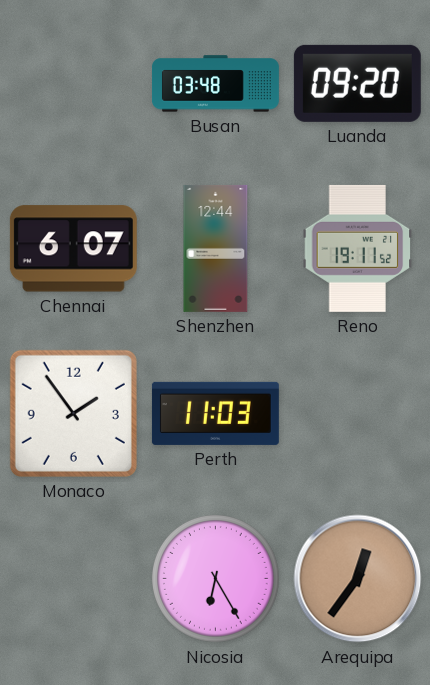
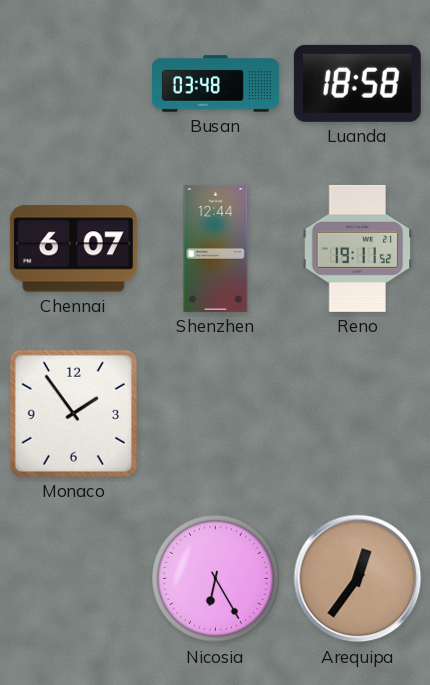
Luanda: 09:20 -> 18:58
Perth: 11:03 -> none
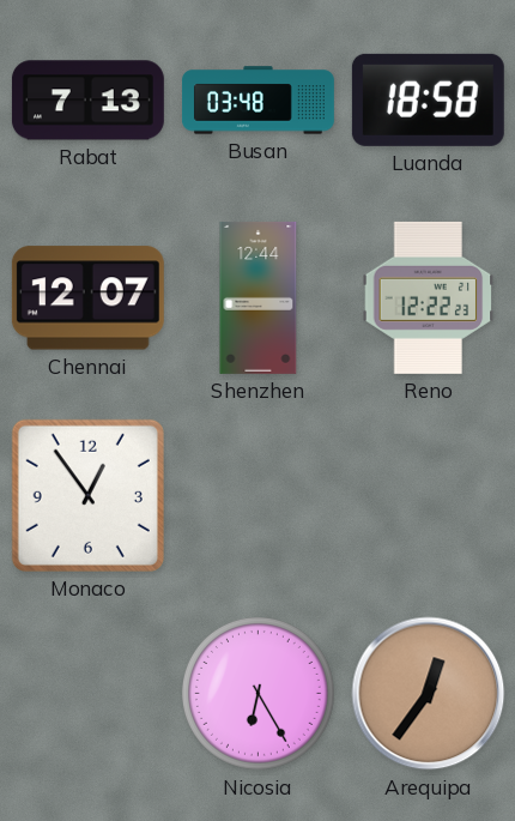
Rabat: none -> 7:13
Chennai: 6:07 -> 12:07
Reno: 19:11 -> 12:22
Monaco: 1:54 -> 12:54
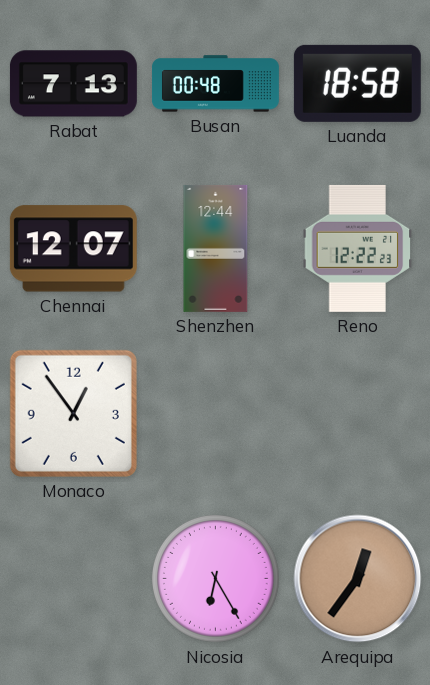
Busan: 03:48 -> 00:48
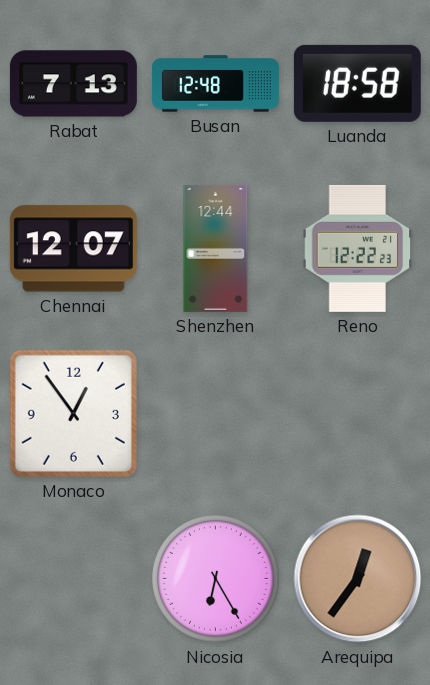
Busan: 00:48 -> 12:48
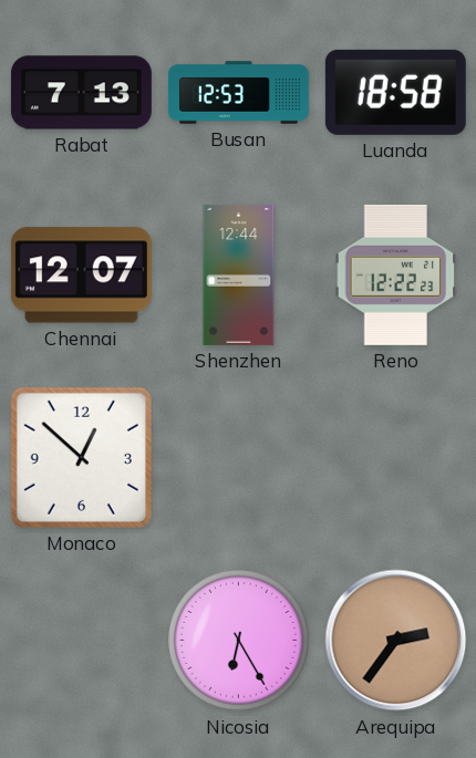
Busan: 12:48 -> 12:53
Monaco: 12:54 -> 12:52
Arequipa: 12:36 -> 2:36
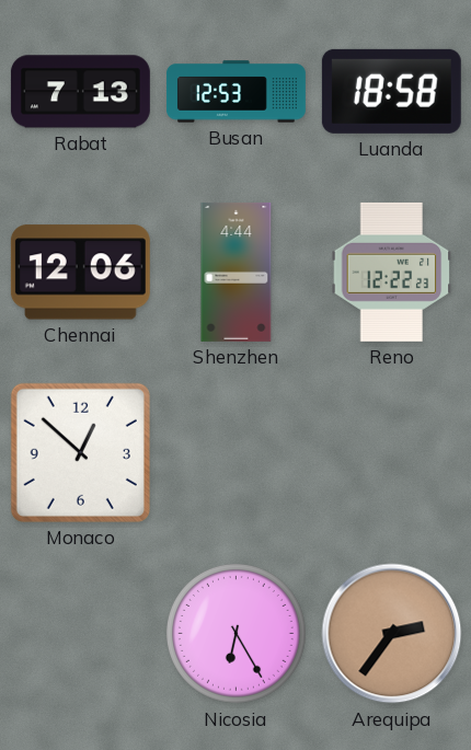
Chennai: 12:07 -> 12:06
Shenzhen: 12:44 -> 4:44
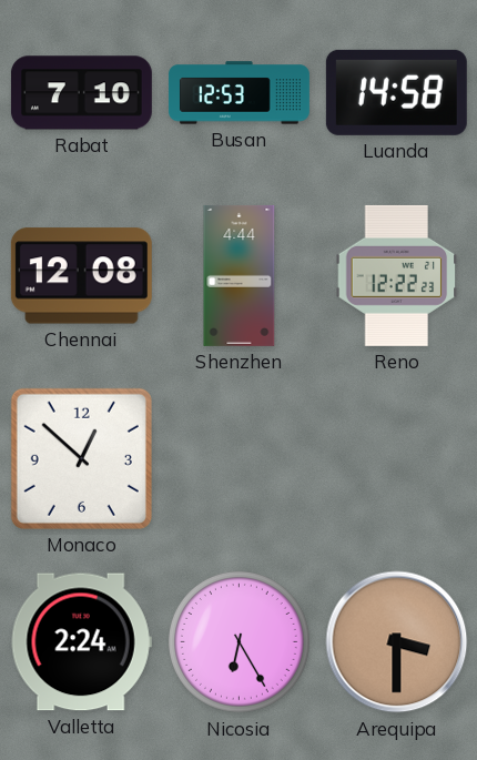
Rabat: 7:13 -> 7:10
Luanda: 18:58 -> 14:58
Chennai: 12:06 -> 12:08
Valletta: none -> 2:24
Arequipa: 2:36 -> 3:30
